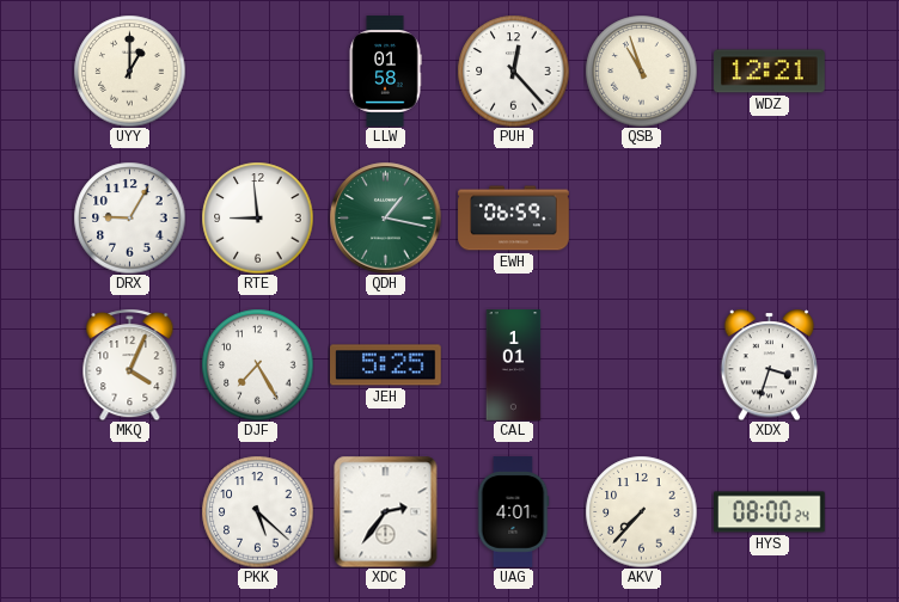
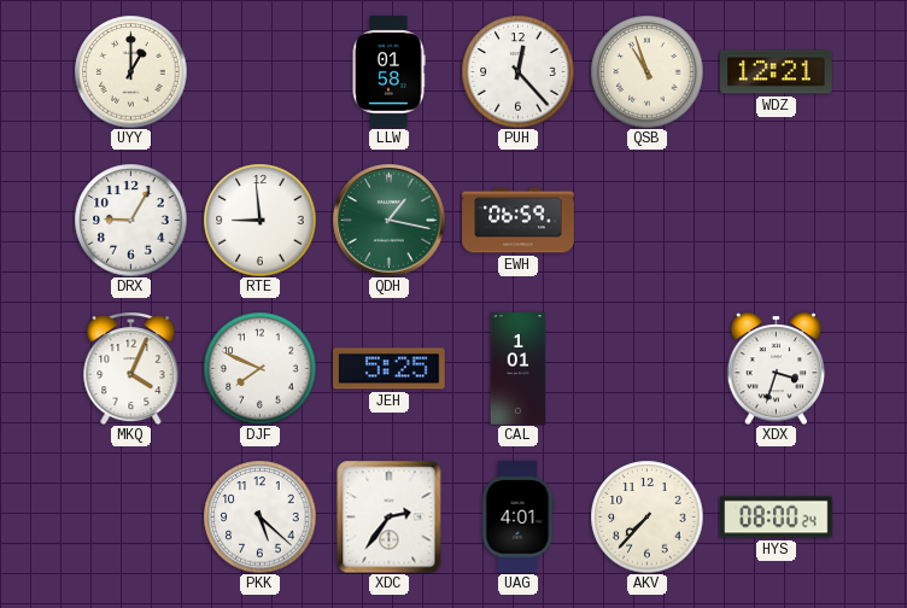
DJF: 7:25 -> 7:49
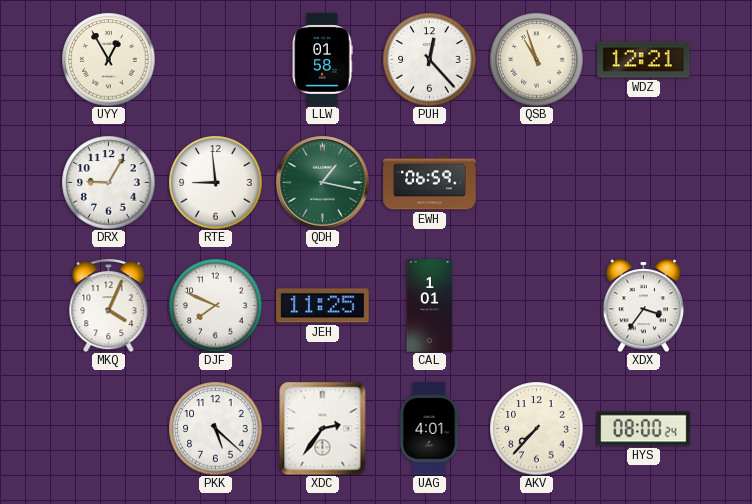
UYY: 1:00 -> 12:55
JEH: 5:25 -> 11:25
XDX: 3:33 -> 3:36
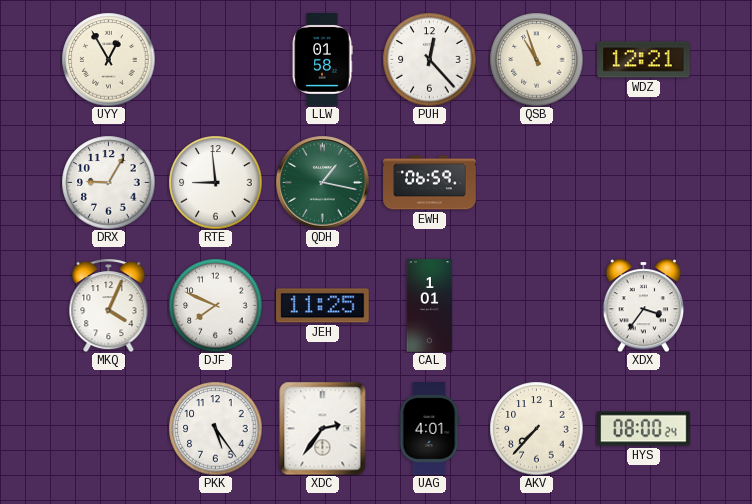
PKK: 5:22 -> 5:24
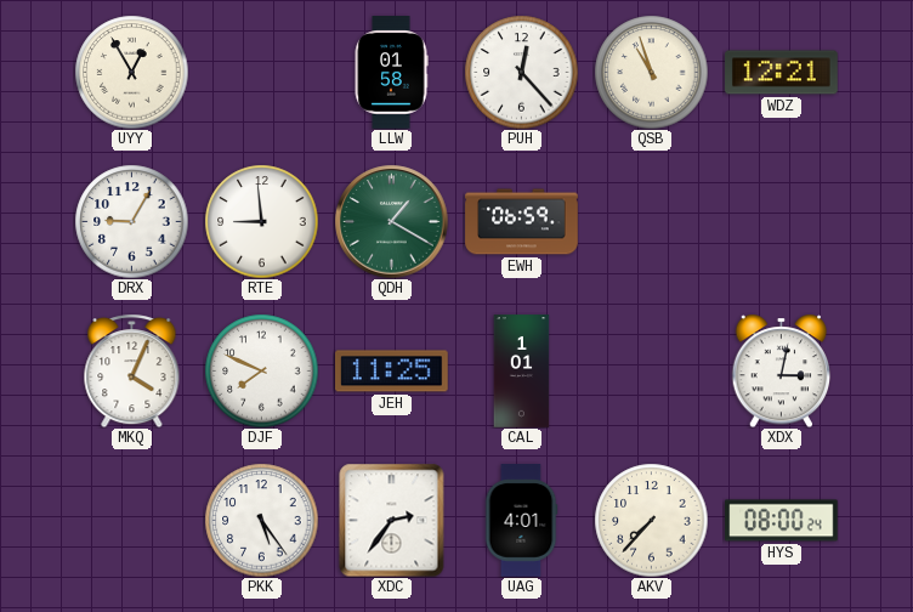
QDH: 1:17 -> 1:20
XDX: 3:36 -> 3:02
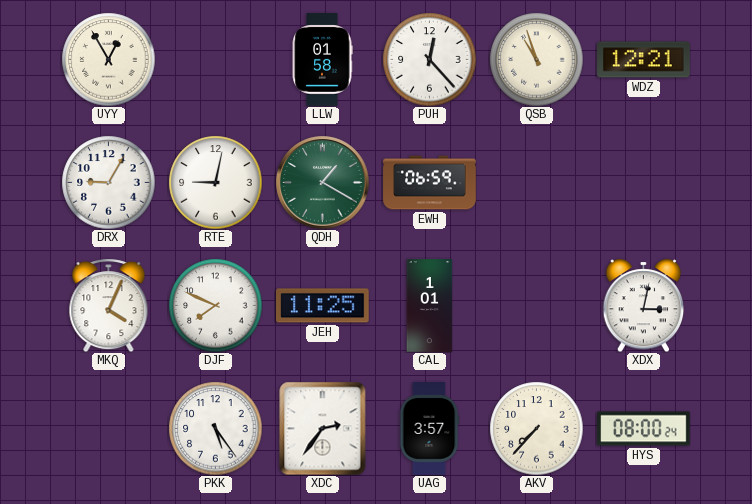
RTE: 8:59 -> 9:02
UAG: 4:01 -> 3:57
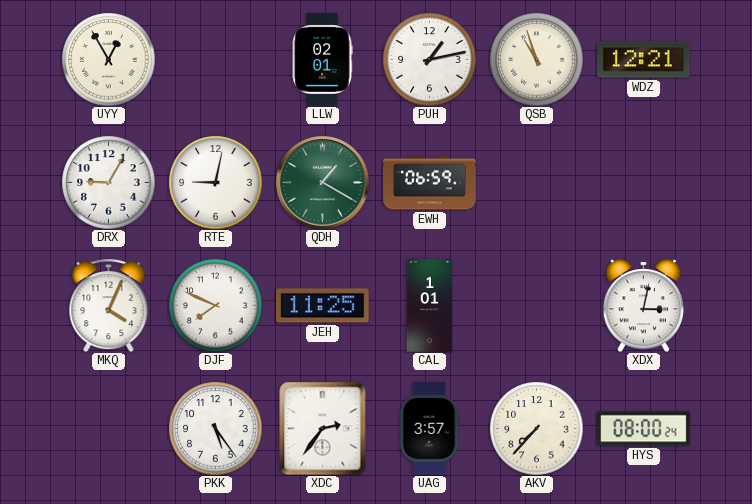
LLW: 01:58 -> 02:01
PUH: 12:23 -> 1:13
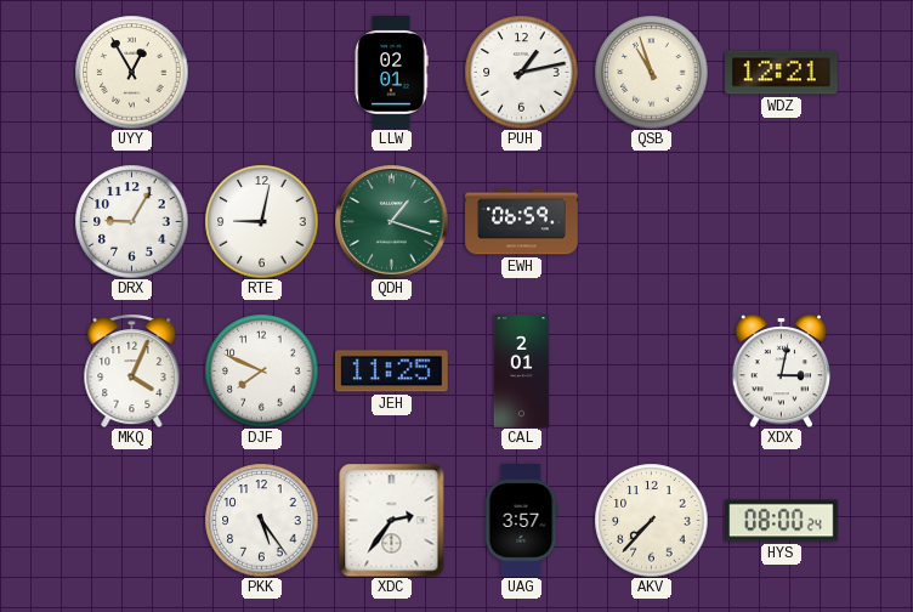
QDH: 1:20 -> 1:18
CAL: 1:01 -> 2:01
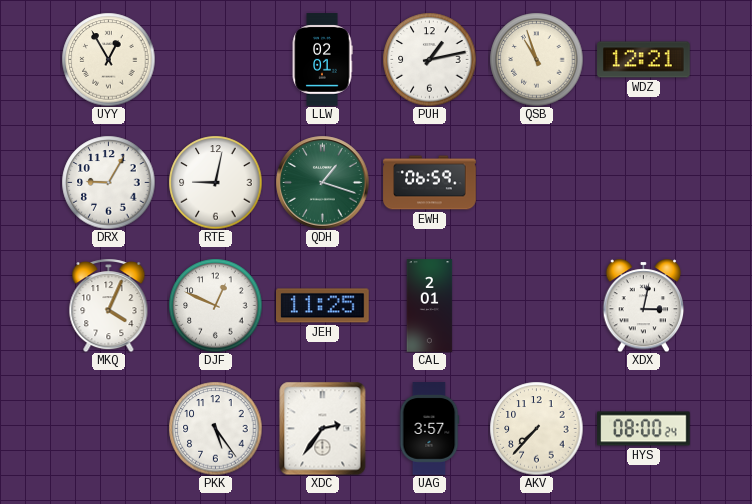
DJF: 7:49 -> 12:49
